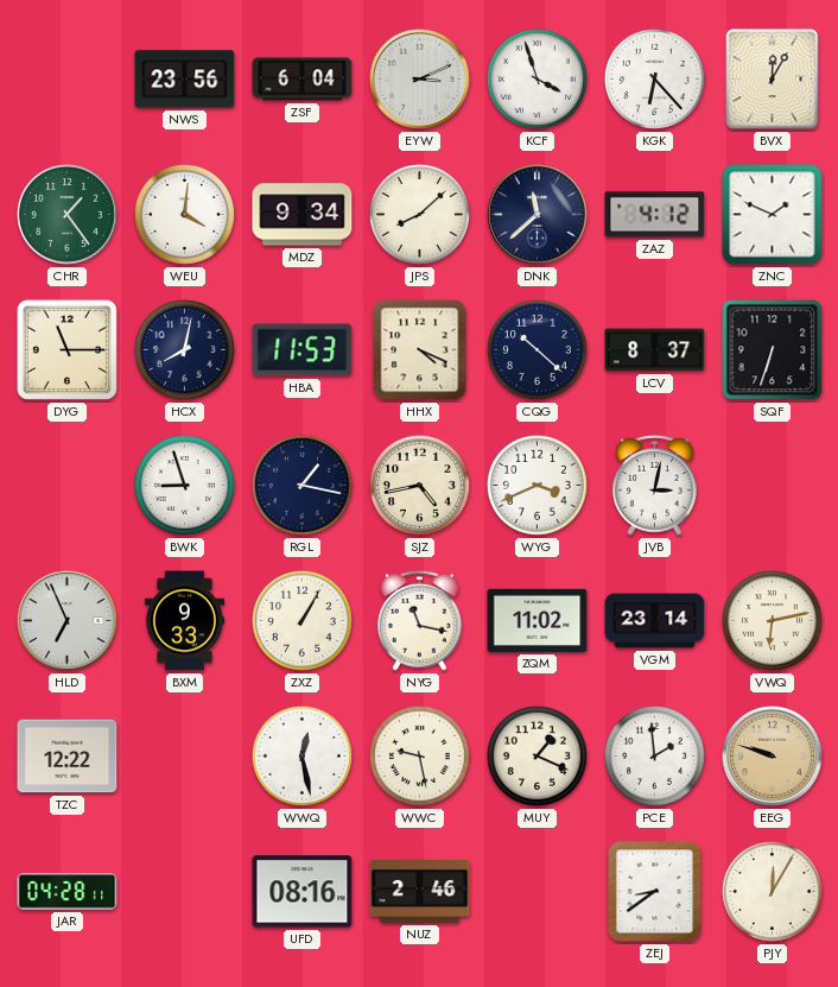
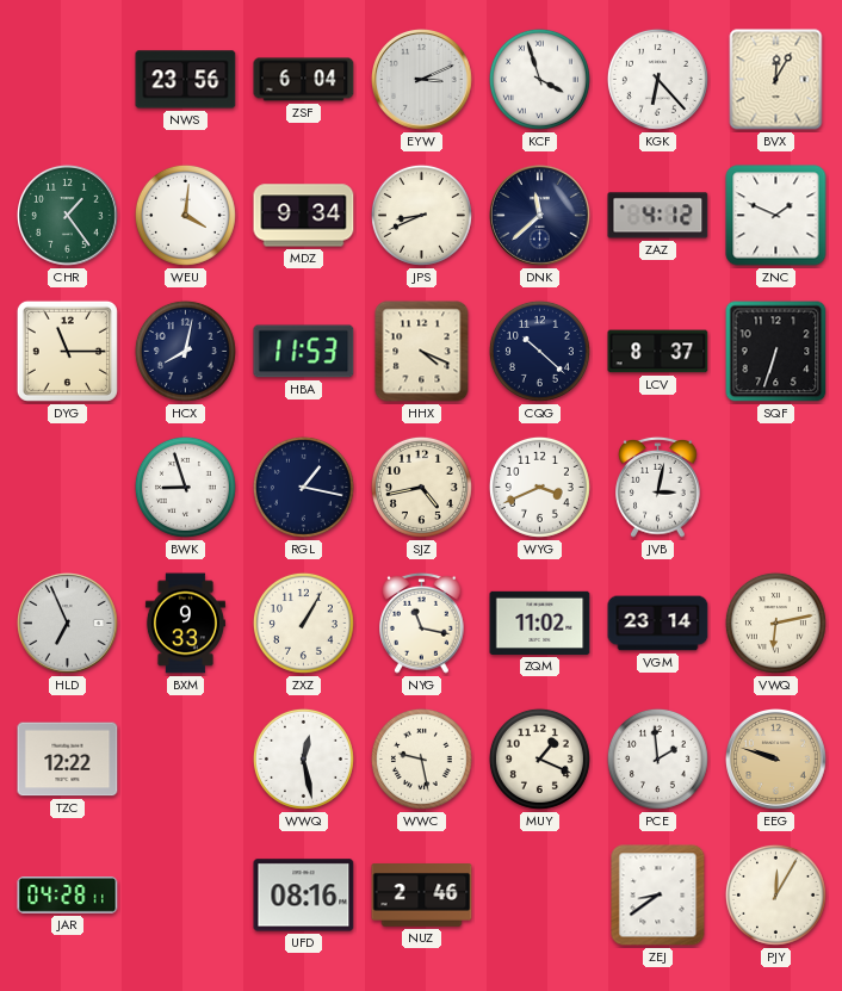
JPS: 8:08 -> 8:41
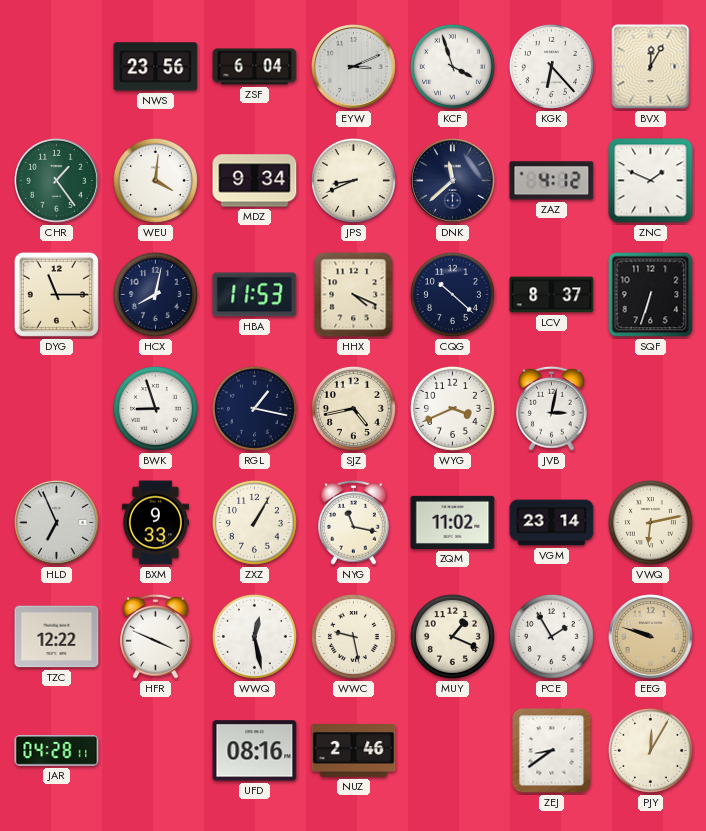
HFR: none -> 3:49
PCE: 1:59 -> 1:55
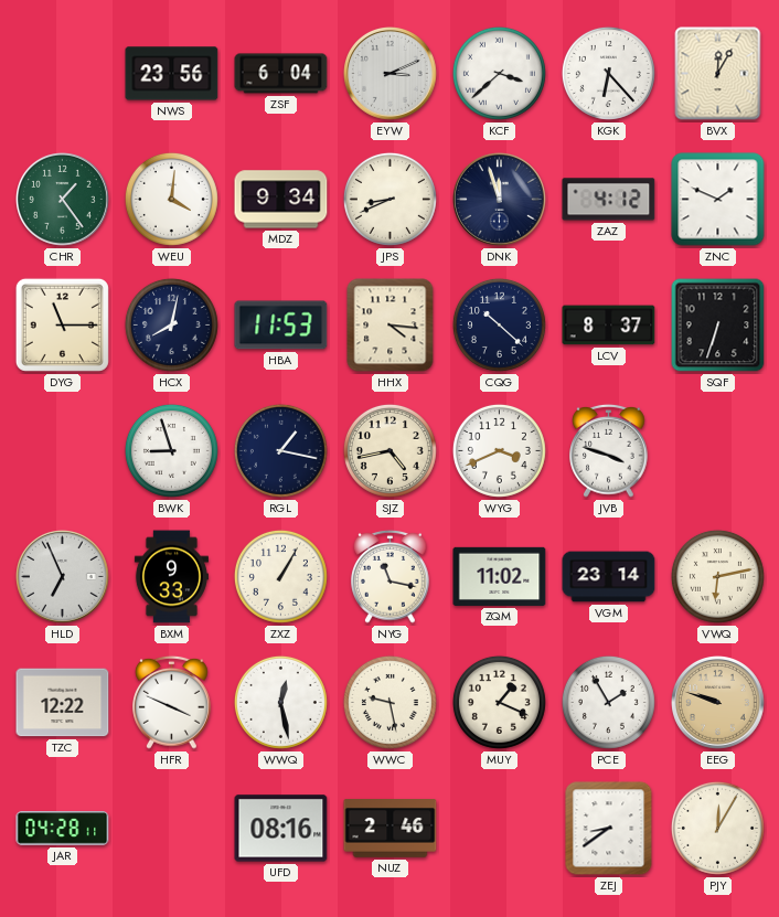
KCF: 3:57 -> 3:38
DNK: 11:38 -> 11:57
HHX: 4:19 -> 4:16
JVB: 3:02 -> 3:48
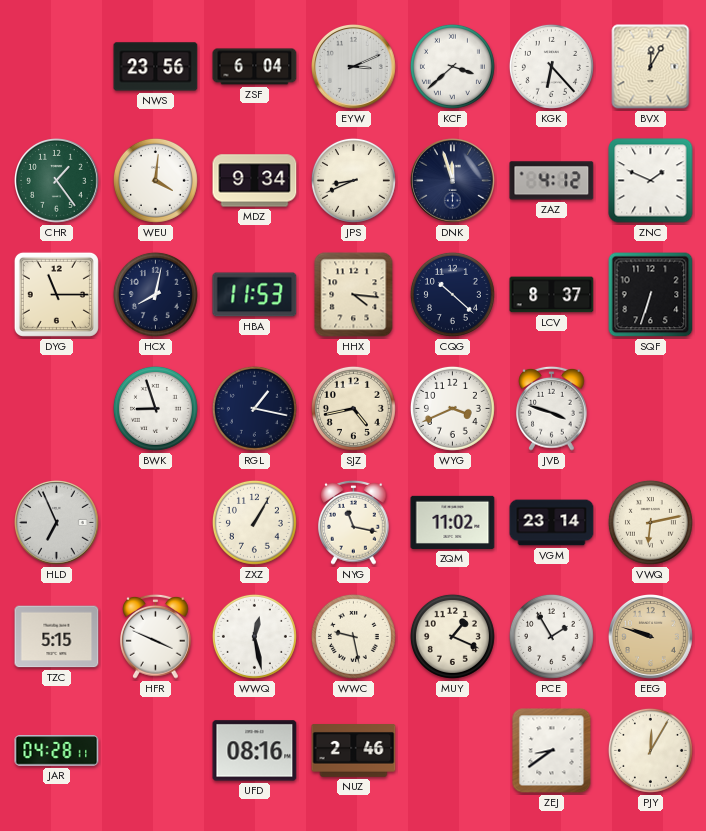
BXM: 9:33 -> none
TZC: 12:22 -> 5:15
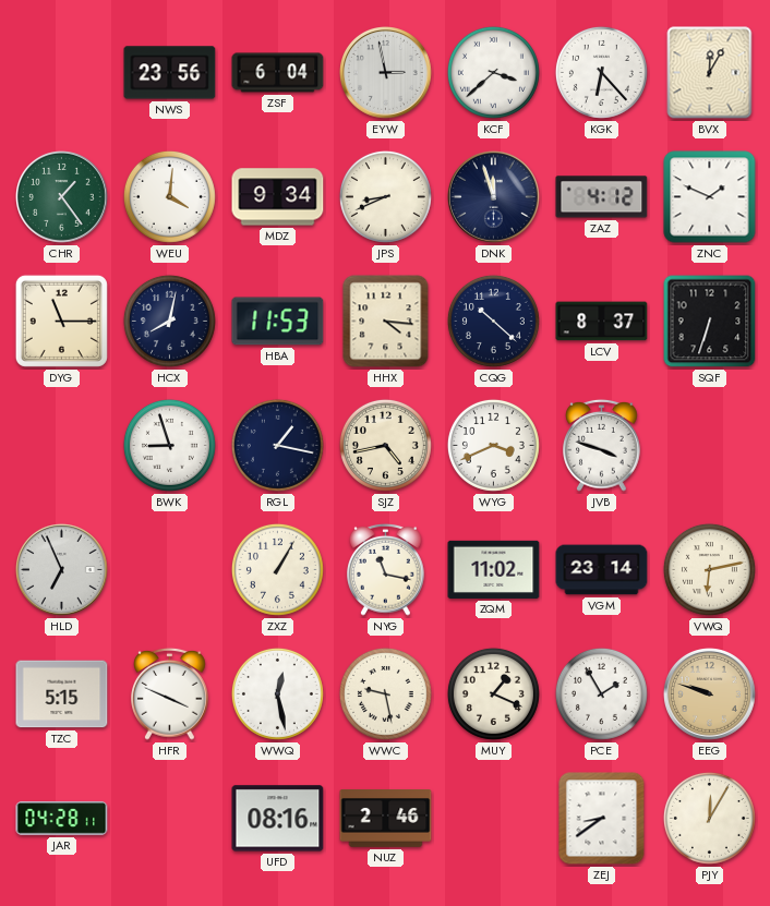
EYW: 3:11 -> 2:58
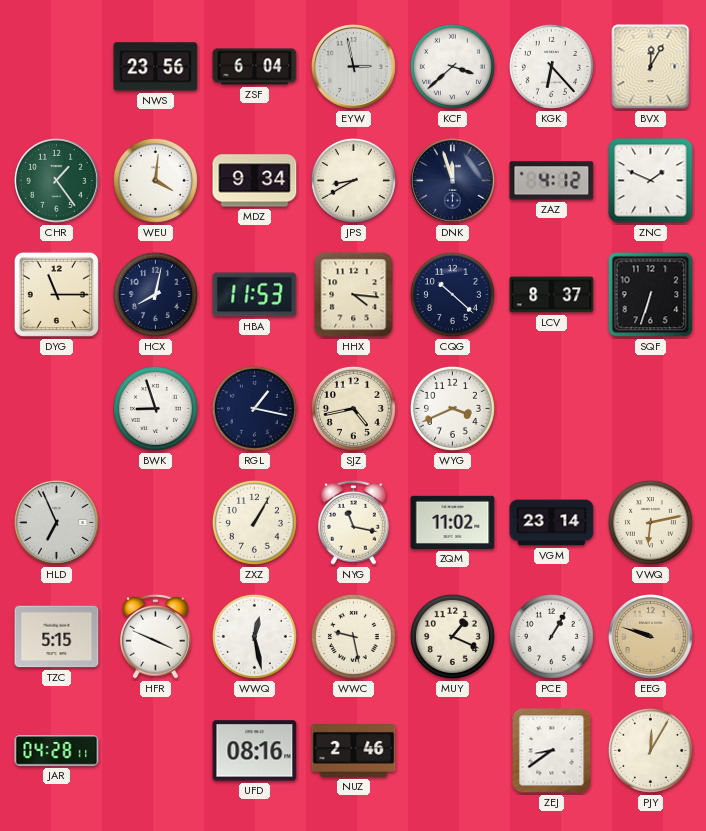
JPS: 8:41 -> 8:40
JVB: 3:48 -> none
PCE: 1:55 -> 1:05
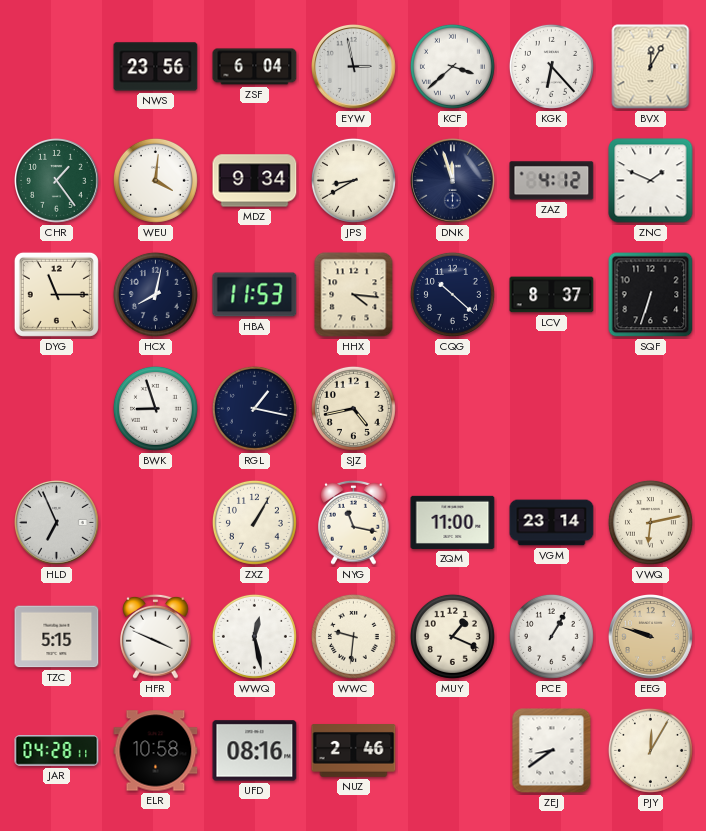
WYG: 3:41 -> none
ZQM: 11:02 -> 11:00
WWC: 9:28 -> 9:31
ELR: none -> 10:58
